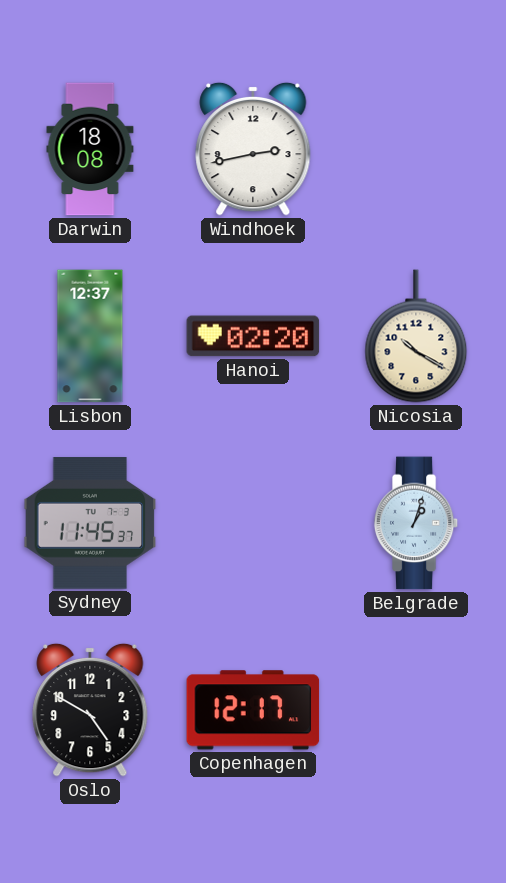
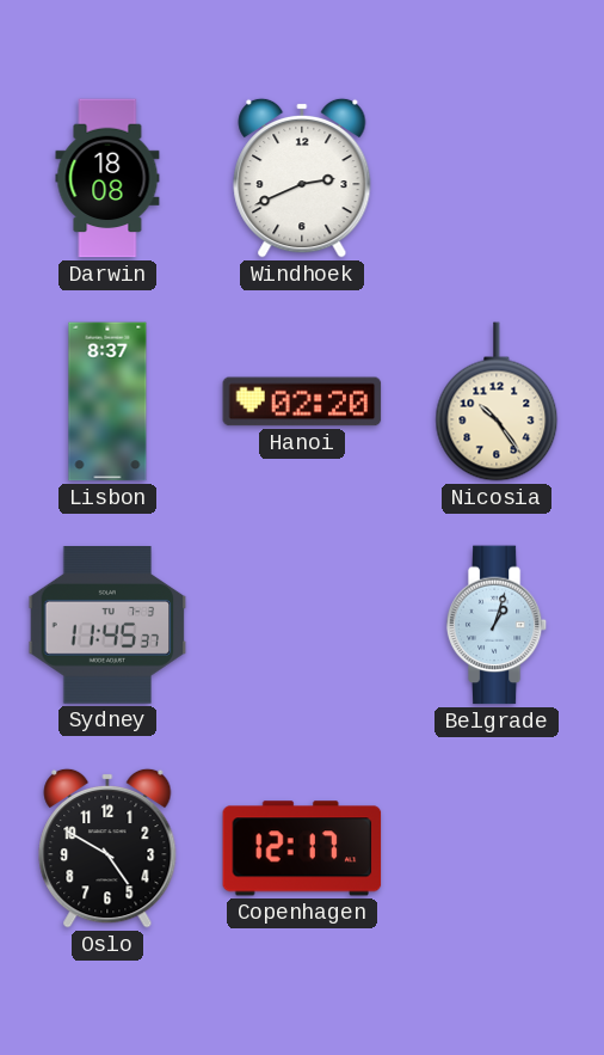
Windhoek: 2:43 -> 2:41
Lisbon: 12:37 -> 8:37
Nicosia: 10:20 -> 10:24
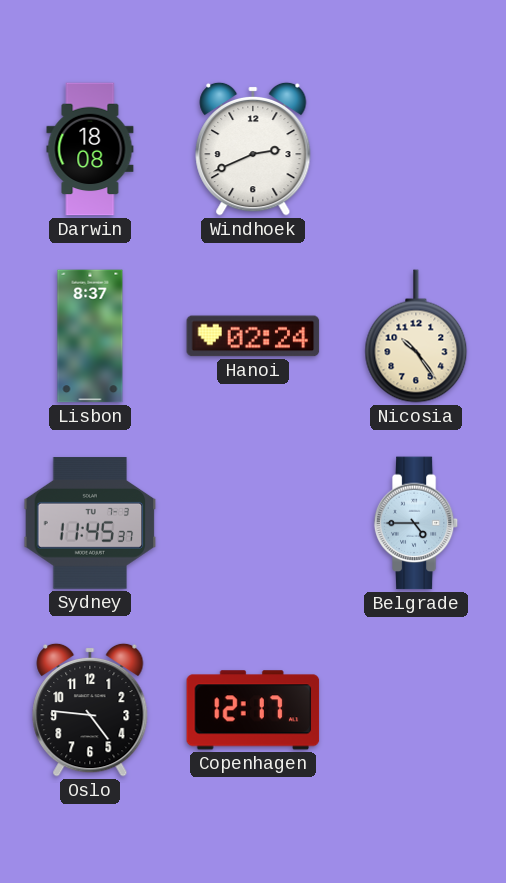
Hanoi: 02:20 -> 02:24
Belgrade: 1:03 -> 4:45
Oslo: 4:50 -> 4:46
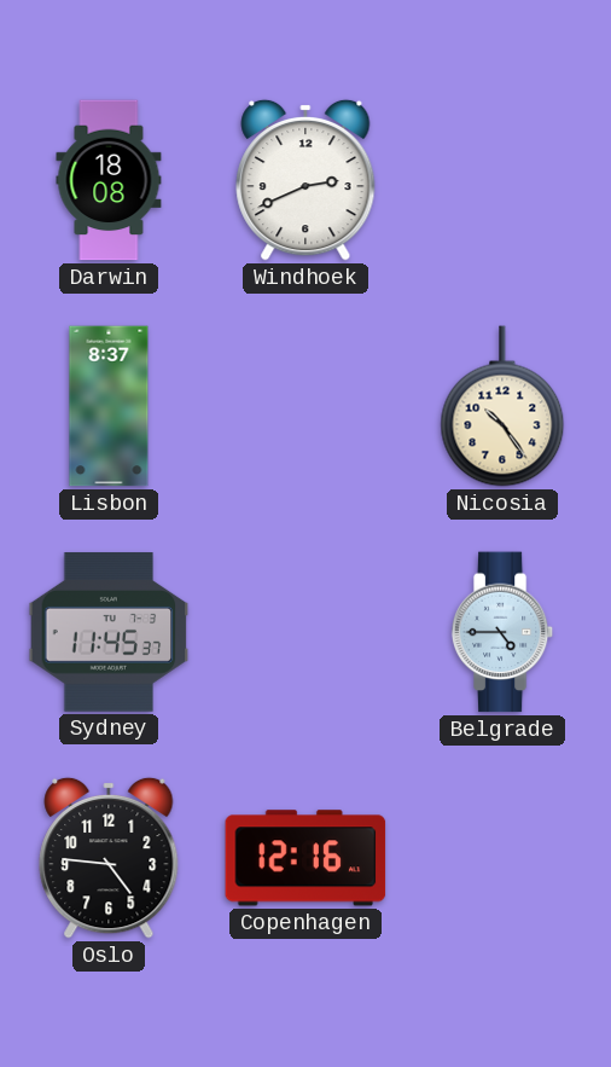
Hanoi: 02:24 -> none
Copenhagen: 12:17 -> 12:16
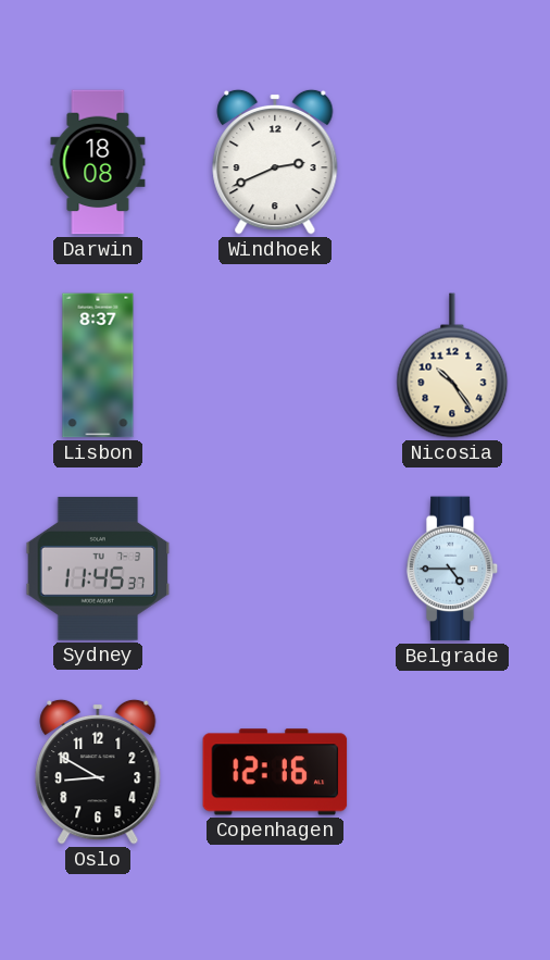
Oslo: 4:46 -> 8:50
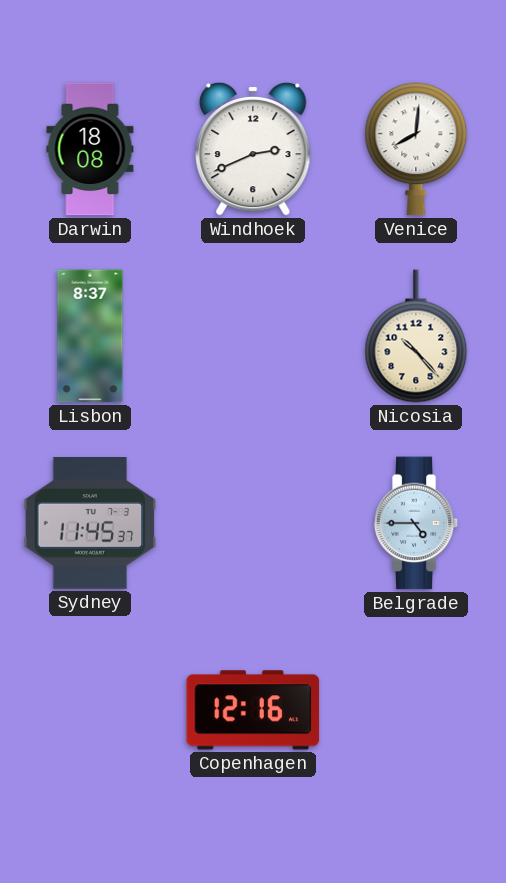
Venice: none -> 8:01
Nicosia: 10:24 -> 10:23
Oslo: 8:50 -> none
